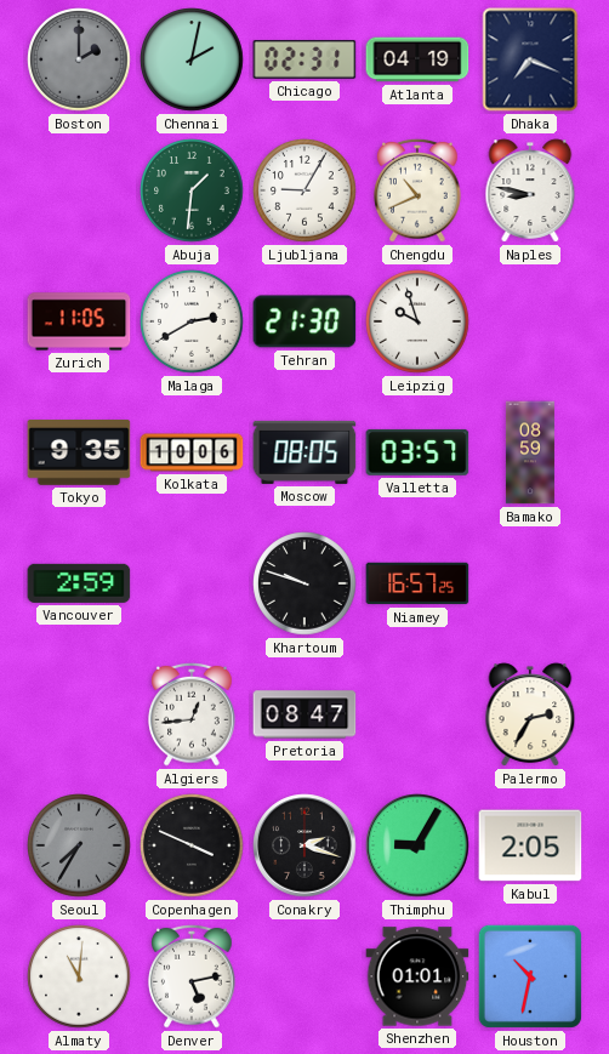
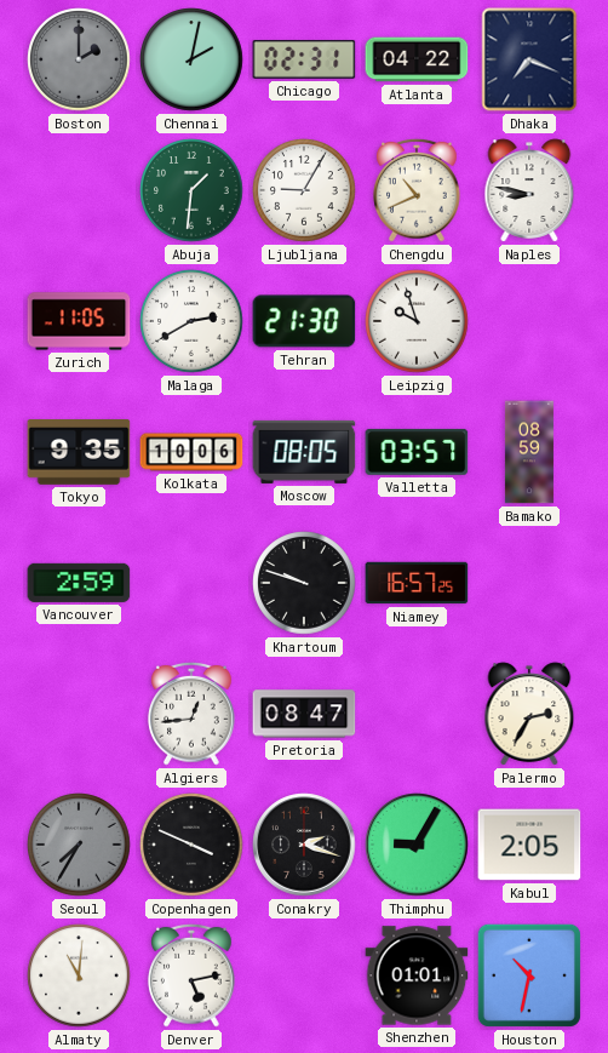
Atlanta: 04:19 -> 04:22
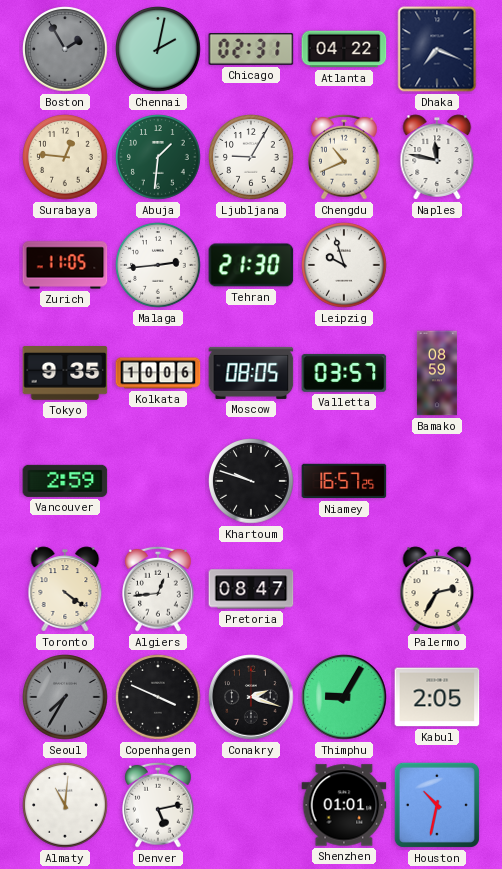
Boston: 2:00 -> 1:55
Surabaya: none -> 12:46
Naples: 8:47 -> 11:47
Malaga: 2:40 -> 2:44
Toronto: none -> 4:21
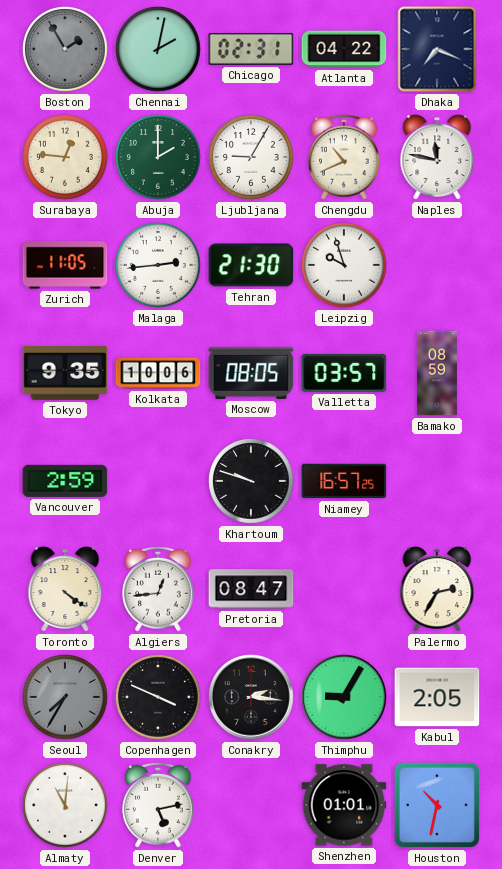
Abuja: 1:31 -> 2:00
Conakry: 2:18 -> 2:16
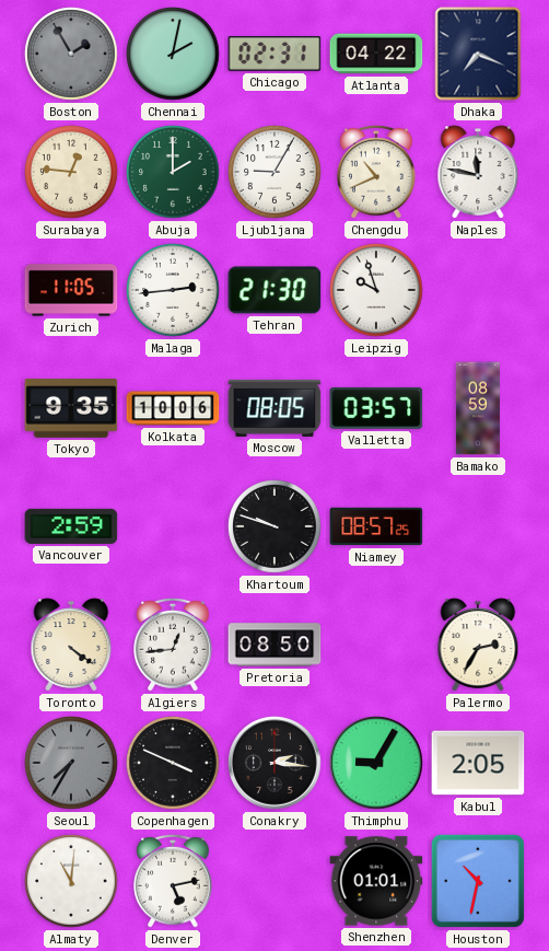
Niamey: 16:57 -> 08:57
Pretoria: 08:47 -> 08:50
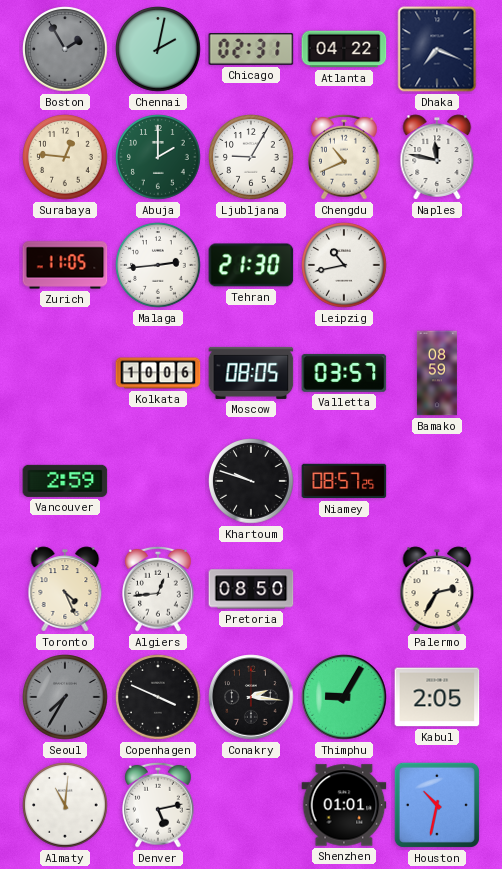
Leipzig: 9:57 -> 10:43
Tokyo: 9:35 -> none
Toronto: 4:21 -> 4:26
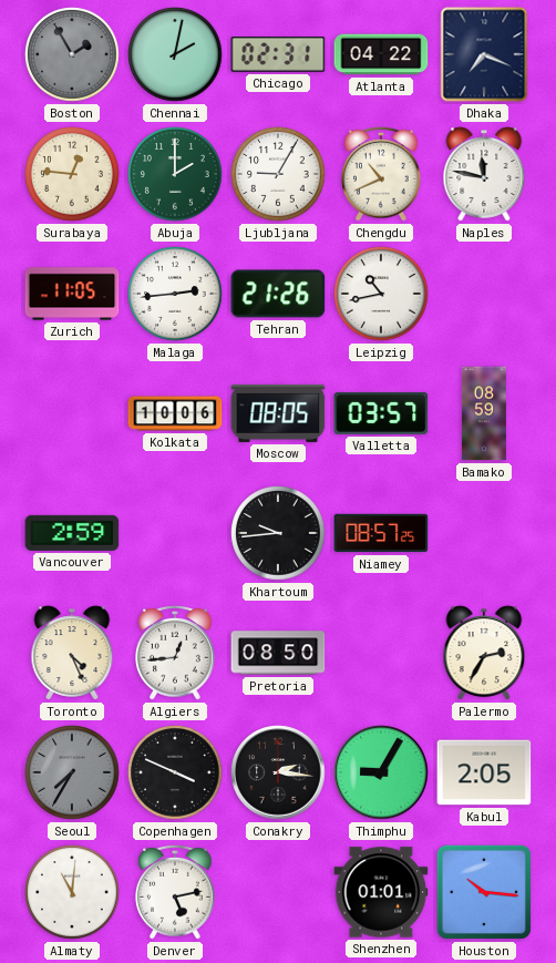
Tehran: 21:30 -> 21:26
Khartoum: 9:48 -> 9:44
Houston: 10:32 -> 10:16
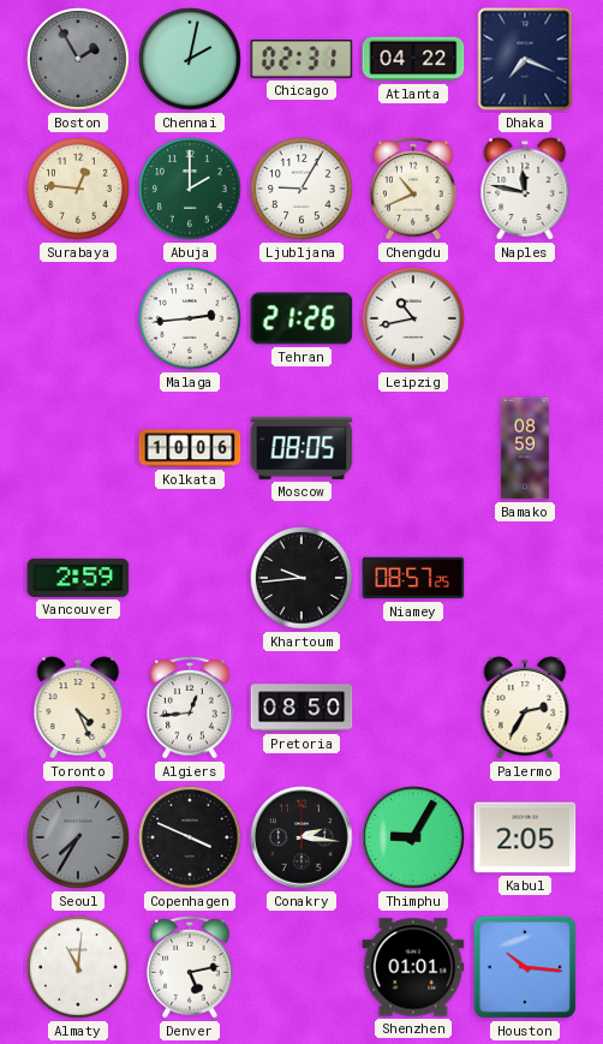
Zurich: 11:05 -> none
Valletta: 03:57 -> none
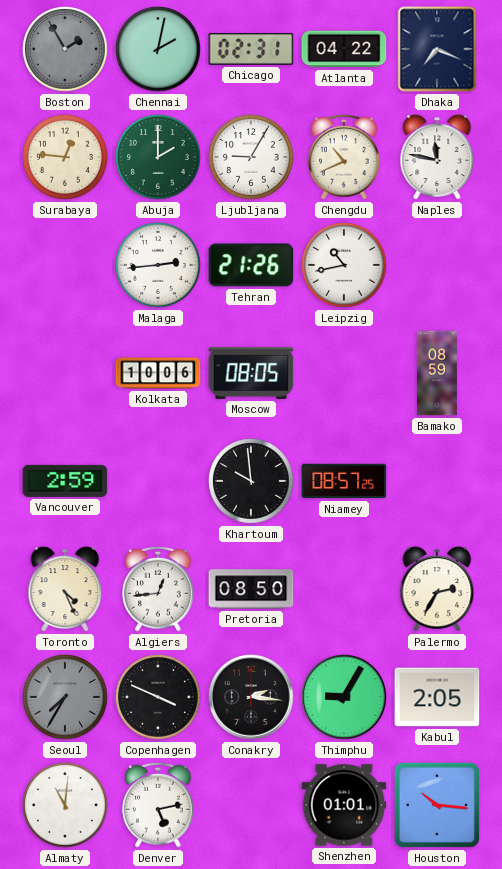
Khartoum: 9:44 -> 9:59
